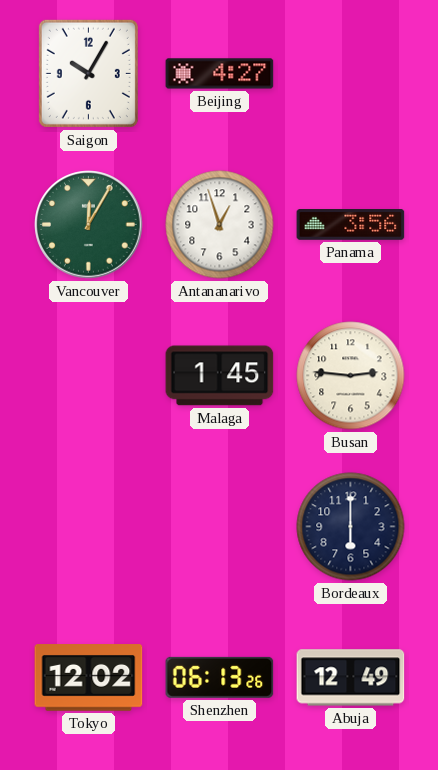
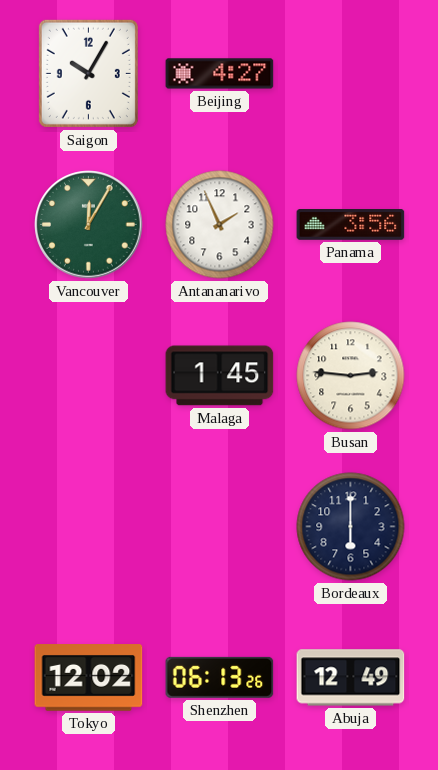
Antananarivo: 12:57 -> 1:56
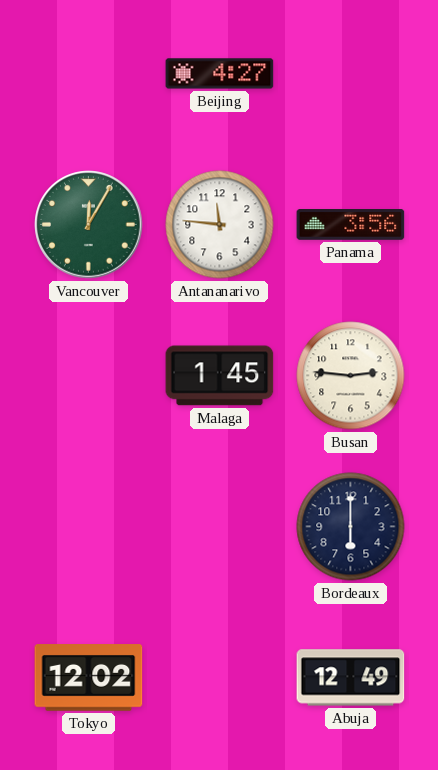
Saigon: 10:05 -> none
Antananarivo: 1:56 -> 11:46
Shenzhen: 06:13 -> none
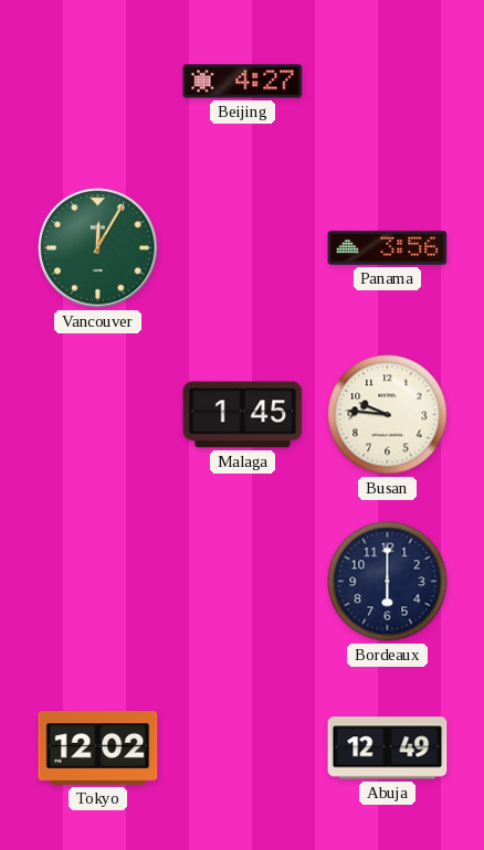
Antananarivo: 11:46 -> none
Busan: 2:46 -> 9:46
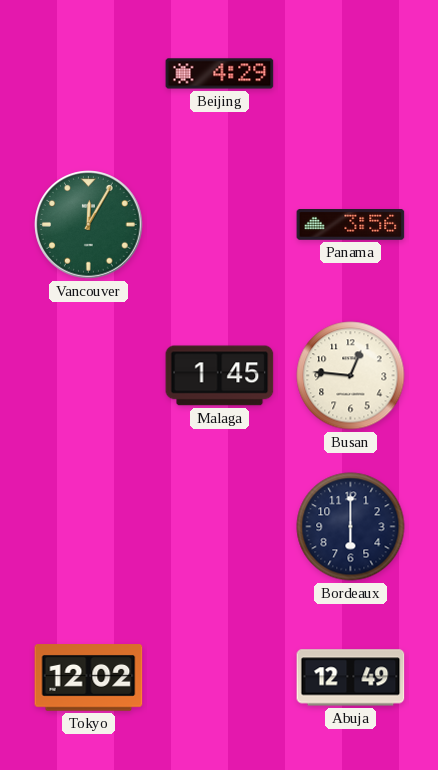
Beijing: 4:27 -> 4:29
Busan: 9:46 -> 12:46
